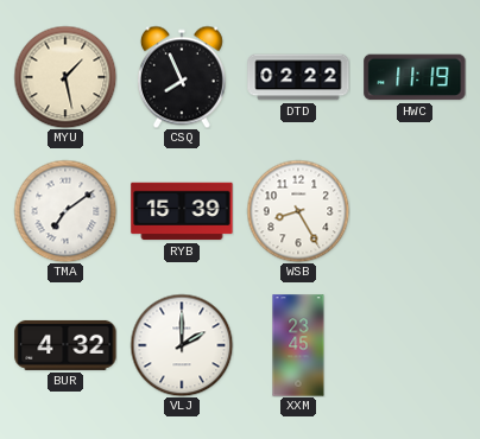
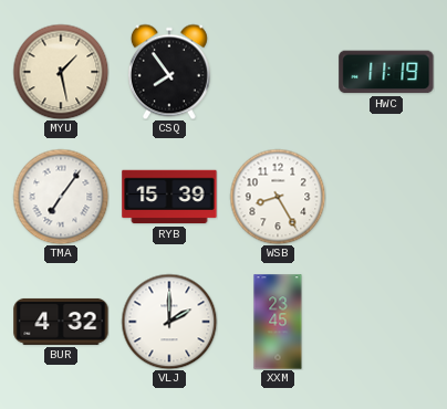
CSQ: 7:56 -> 7:54
DTD: 02:22 -> none
TMA: 7:09 -> 7:06
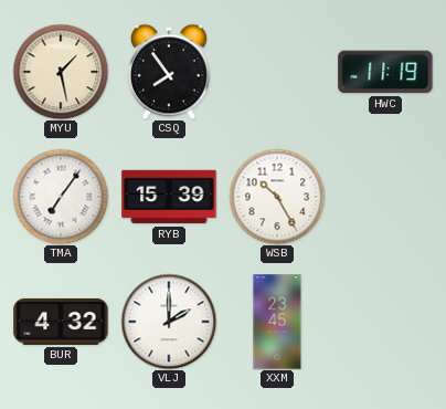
WSB: 8:25 -> 10:25
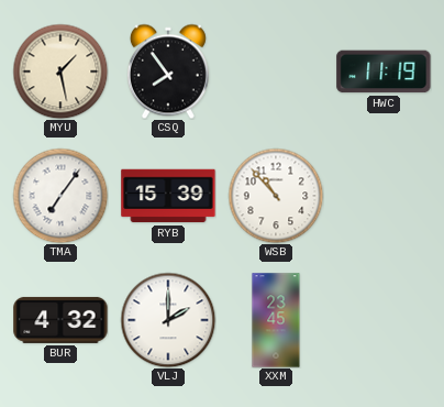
WSB: 10:25 -> 10:53
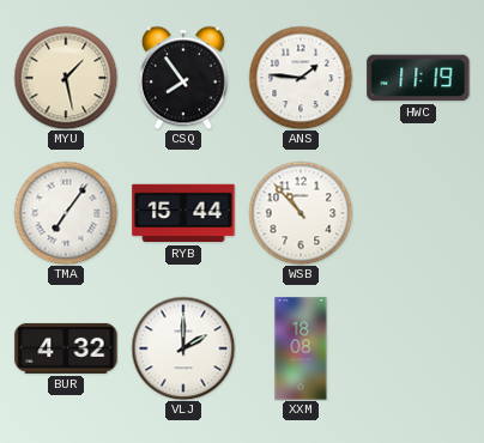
ANS: none -> 1:46
RYB: 15:39 -> 15:44
XXM: 23:45 -> 18:08
